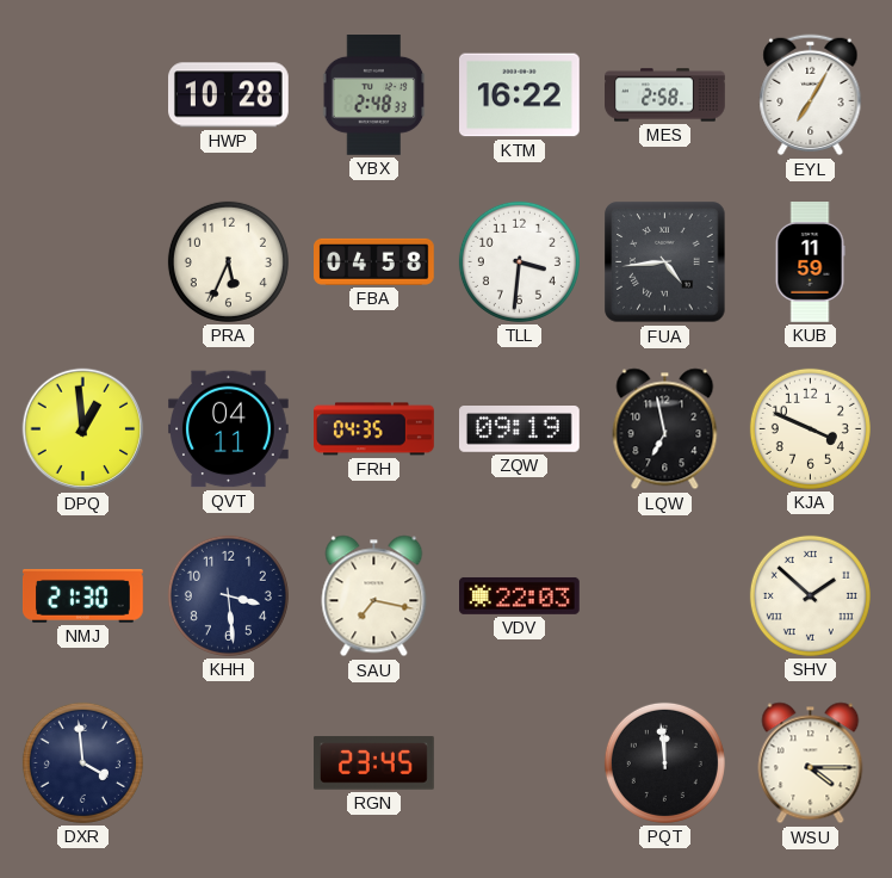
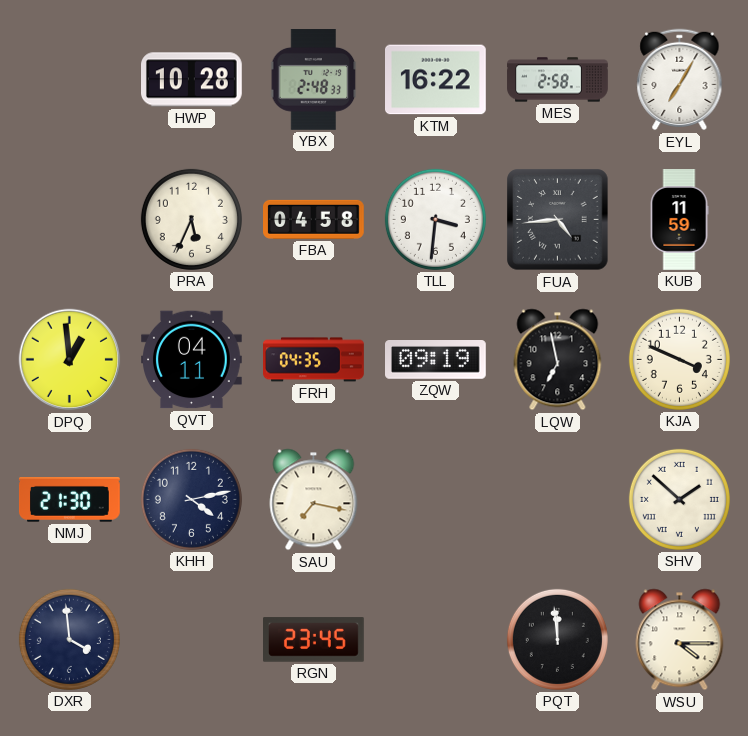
KHH: 3:29 -> 4:13
VDV: 22:03 -> none
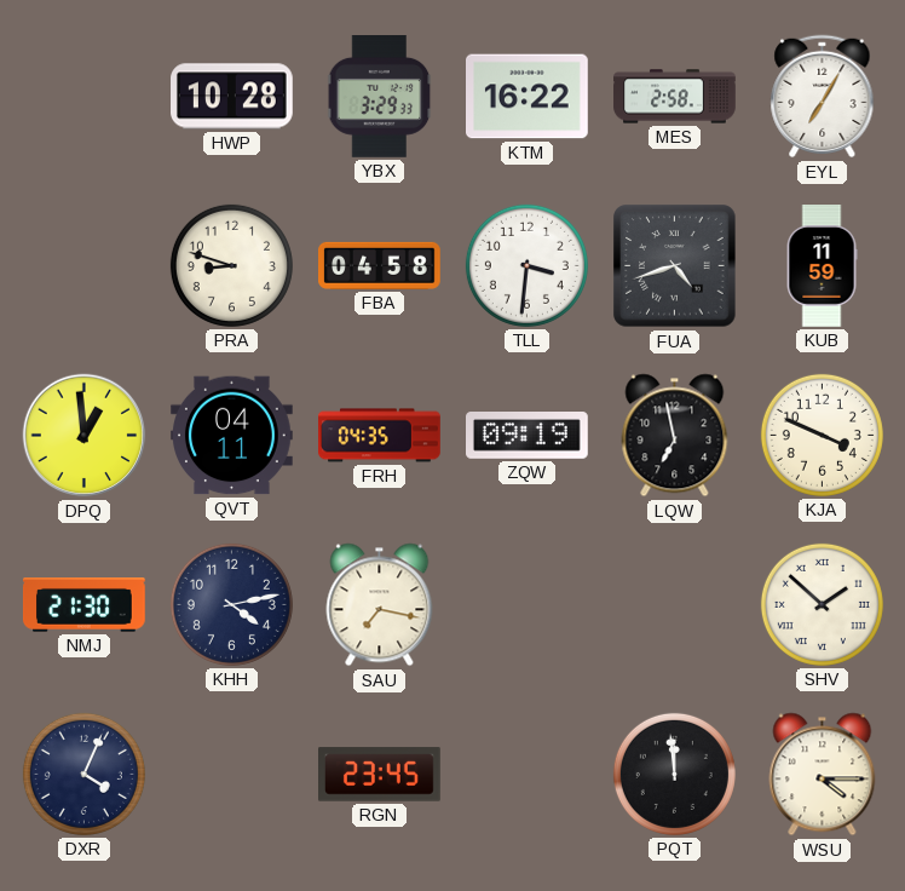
YBX: 2:48 -> 3:29
PRA: 5:34 -> 8:48
FUA: 4:44 -> 4:42
DXR: 3:59 -> 4:04
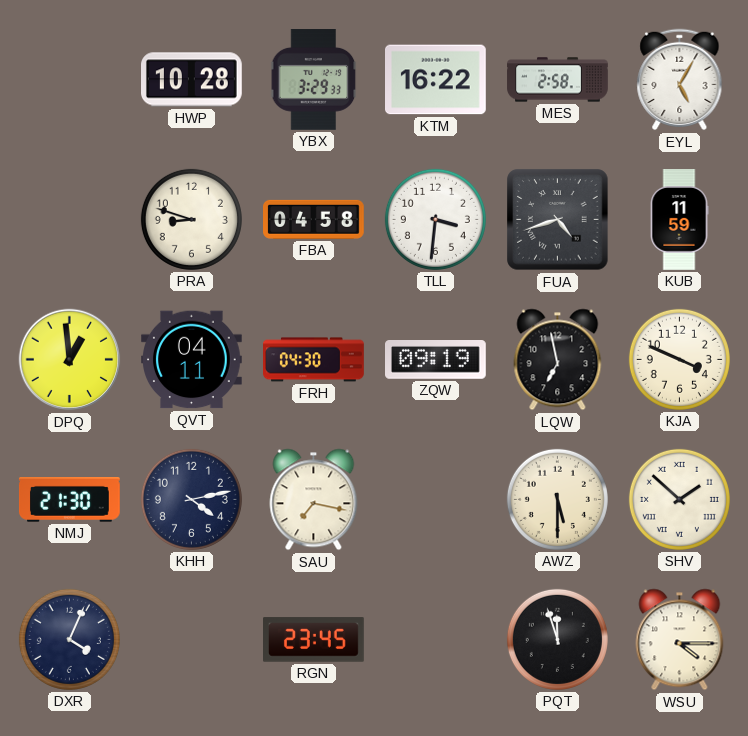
EYL: 7:05 -> 5:05
FRH: 04:35 -> 04:30
AWZ: none -> 5:30
PQT: 11:59 -> 11:57
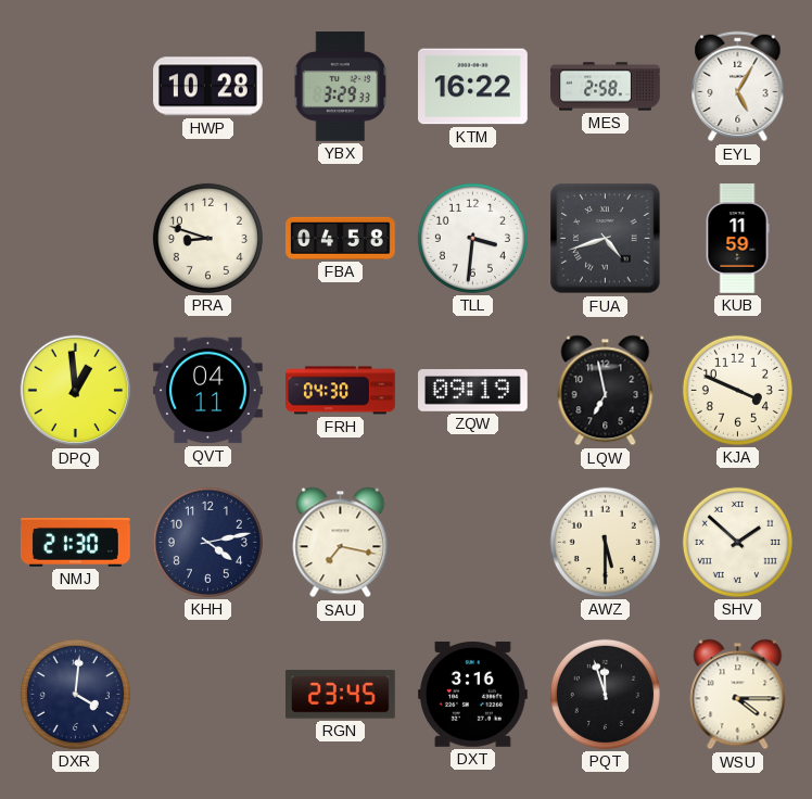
DXR: 4:04 -> 4:01
DXT: none -> 3:16
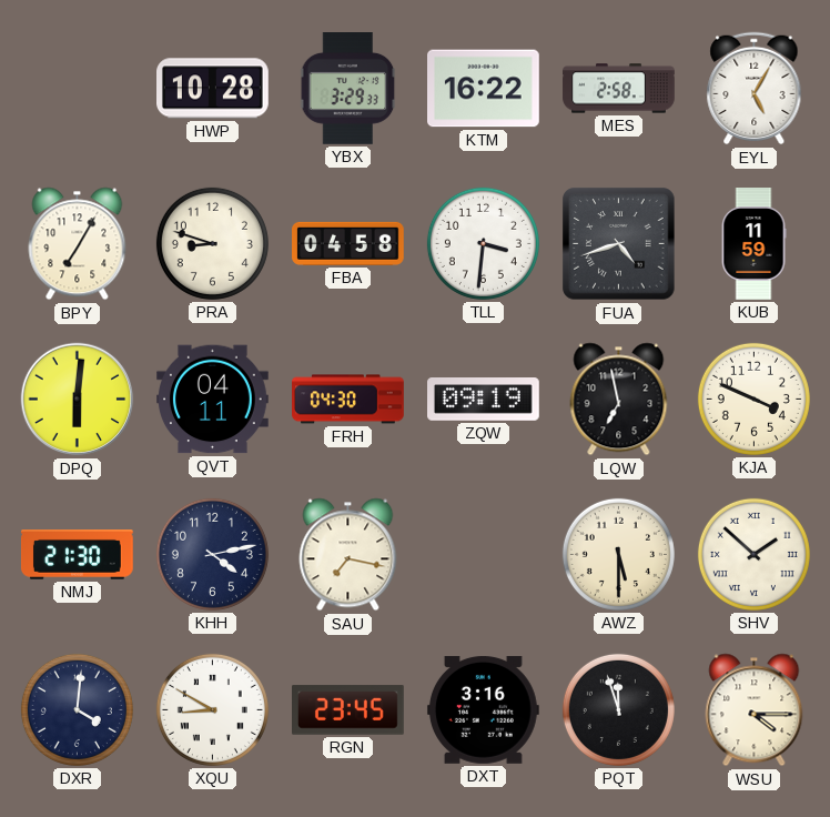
BPY: none -> 7:05
DPQ: 12:59 -> 6:01
XQU: none -> 8:50
